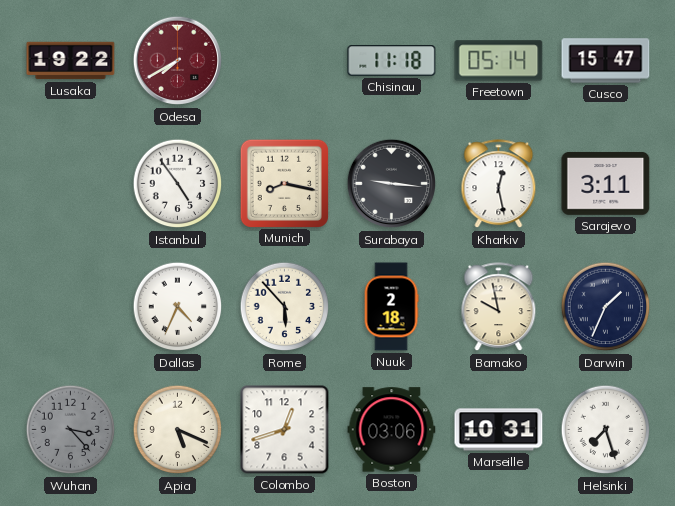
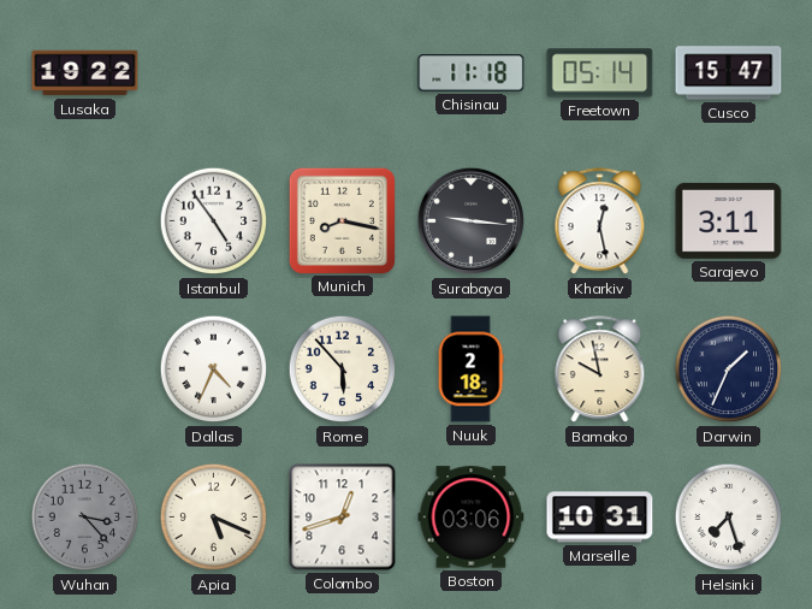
Odesa: 7:40 -> none
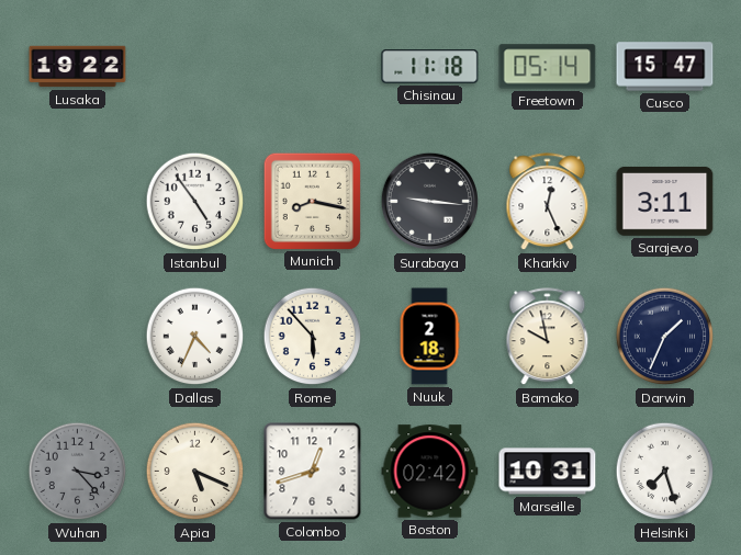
Kharkiv: 12:28 -> 12:26
Boston: 03:06 -> 02:42
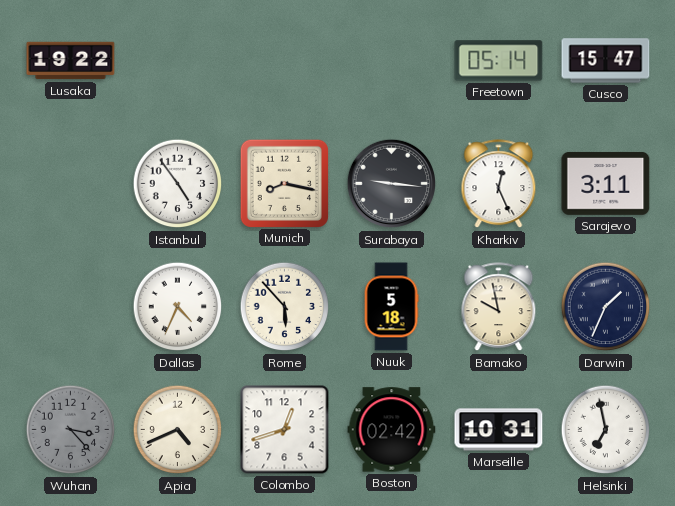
Chisinau: 11:18 -> none
Nuuk: 2:18 -> 5:18
Apia: 5:19 -> 4:41
Helsinki: 7:27 -> 6:58
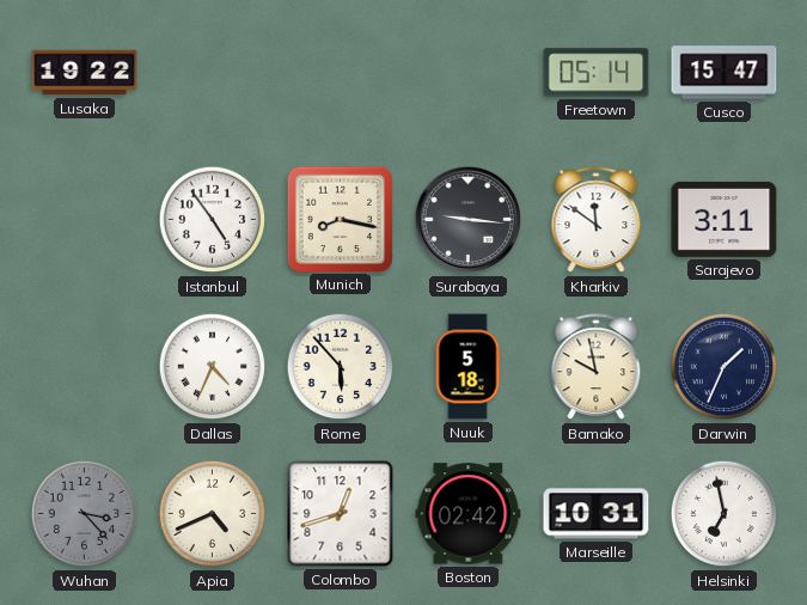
Kharkiv: 12:26 -> 11:51
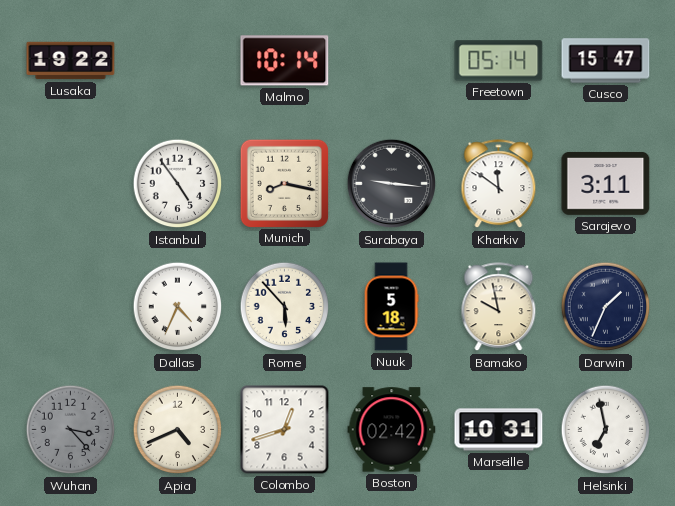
Malmo: none -> 10:14
